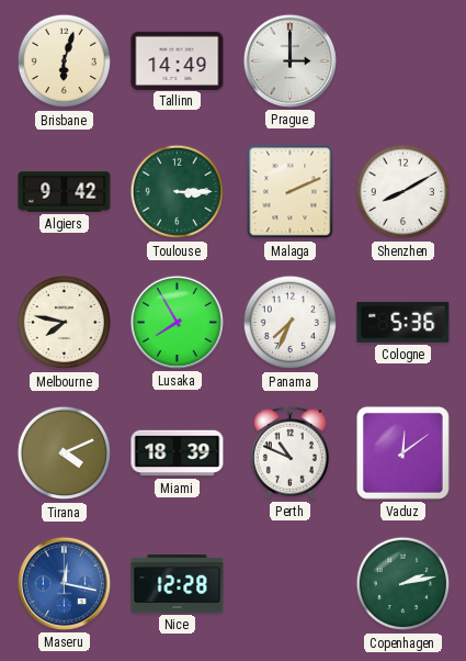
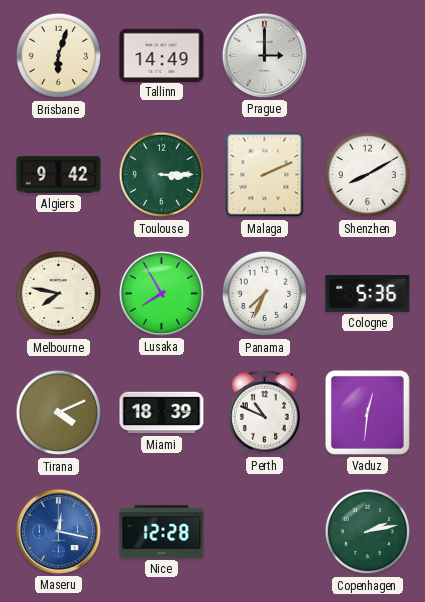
Vaduz: 12:09 -> 12:31
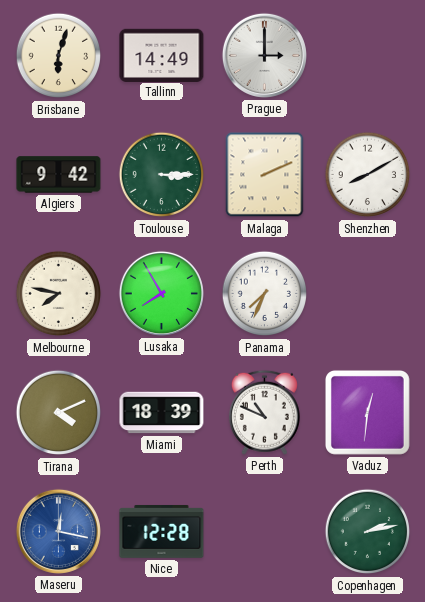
Cologne: 5:36 -> none
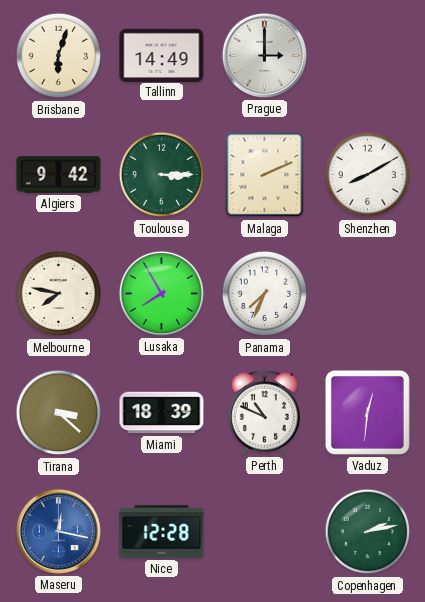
Tirana: 4:11 -> 3:22
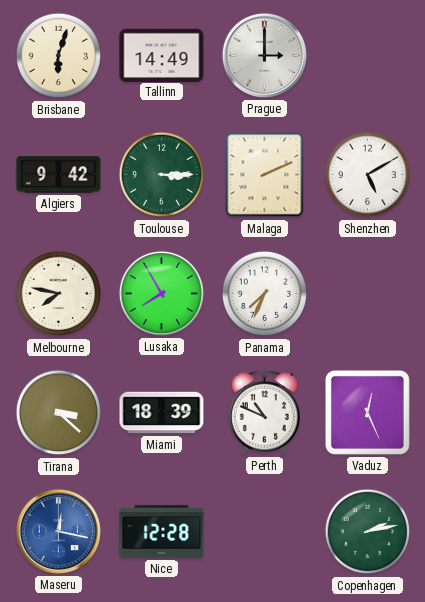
Shenzhen: 8:10 -> 5:10
Vaduz: 12:31 -> 12:26
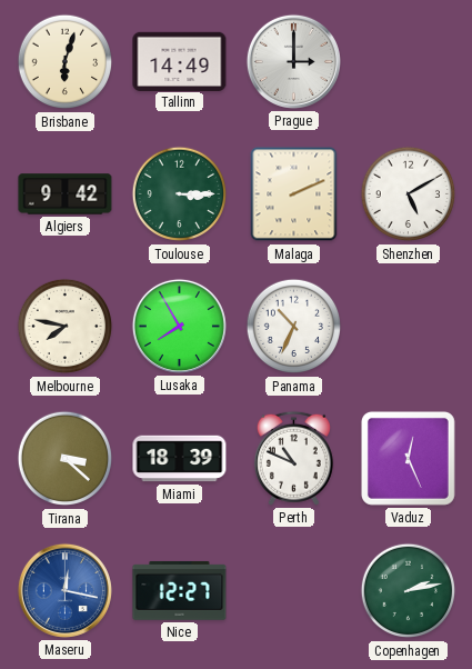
Panama: 7:34 -> 10:34
Nice: 12:28 -> 12:27
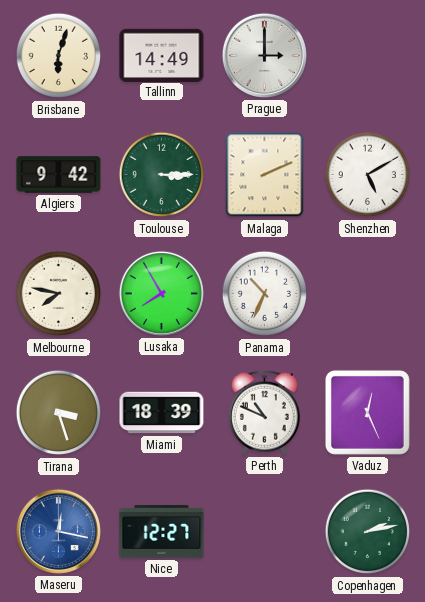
Tirana: 3:22 -> 3:27
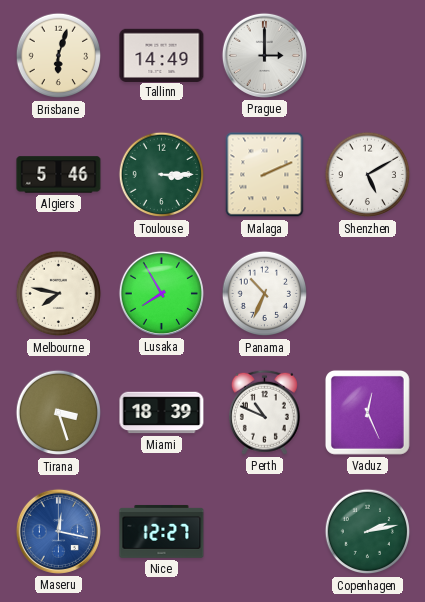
Algiers: 9:42 -> 5:46
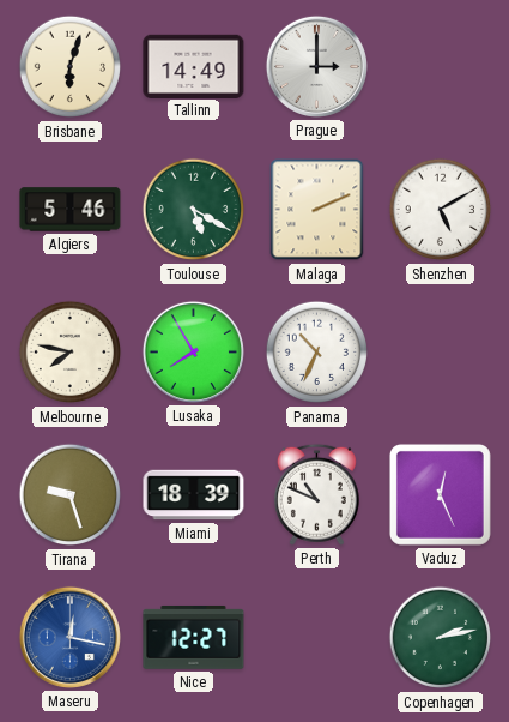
Toulouse: 3:15 -> 5:20
Tirana: 3:27 -> 9:27
